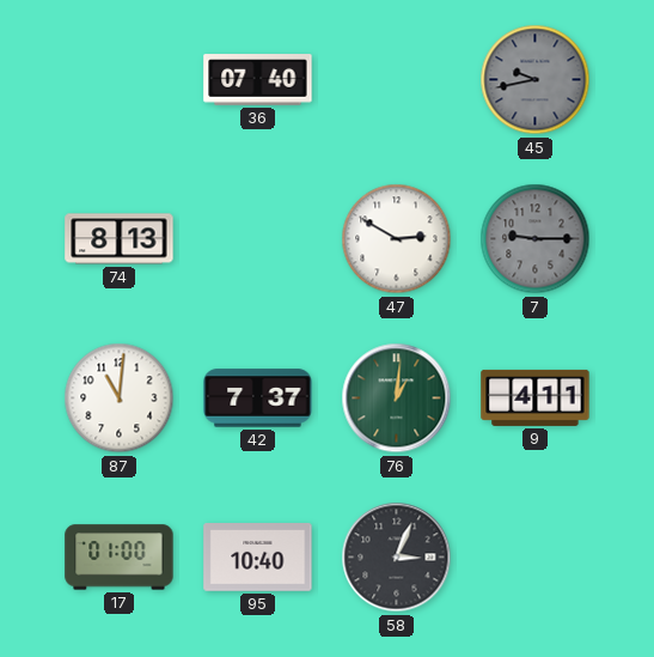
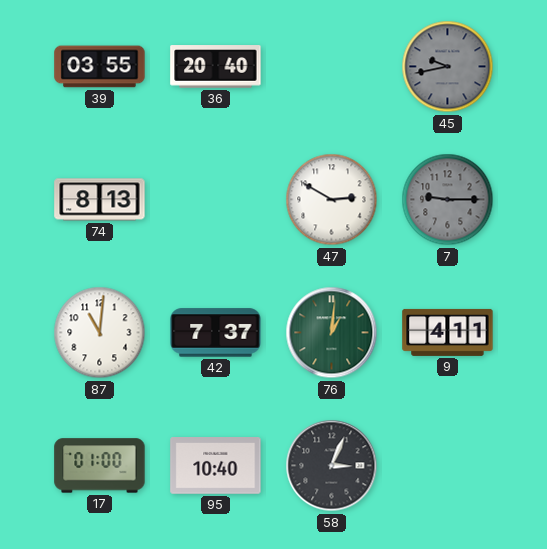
39: none -> 03:55
36: 07:40 -> 20:40
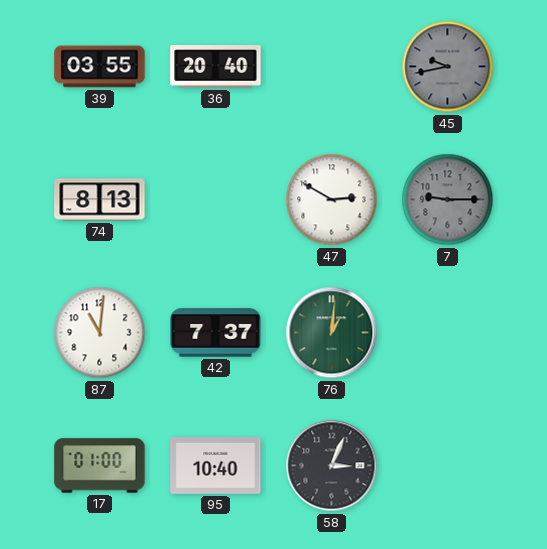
9: 4:11 -> none
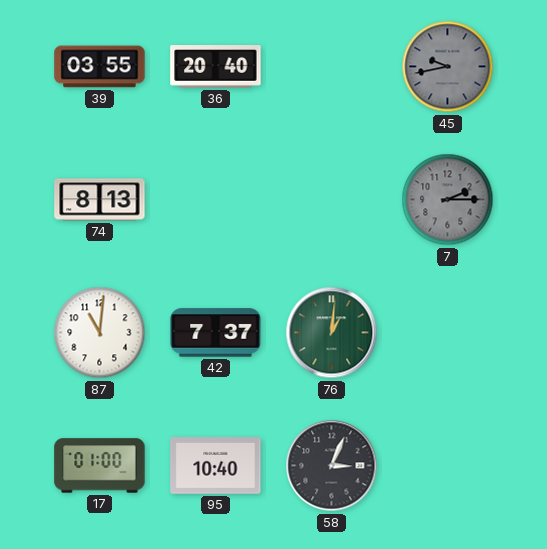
47: 2:50 -> none
7: 9:15 -> 2:15
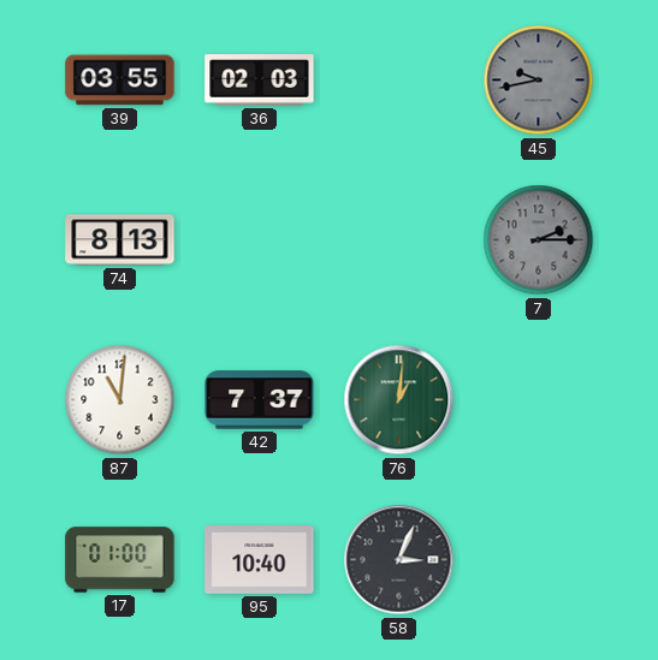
36: 20:40 -> 02:03
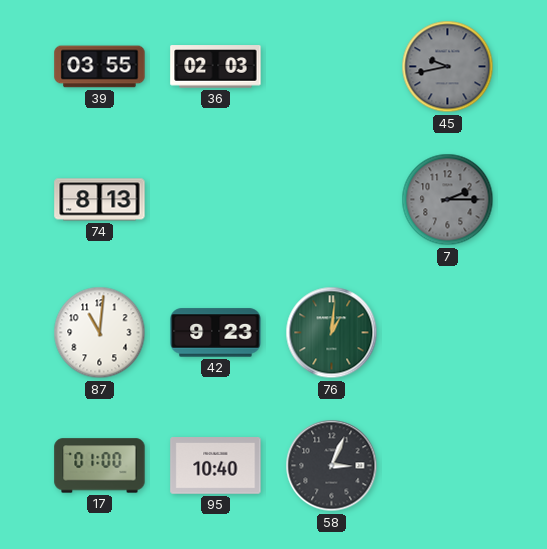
42: 7:37 -> 9:23
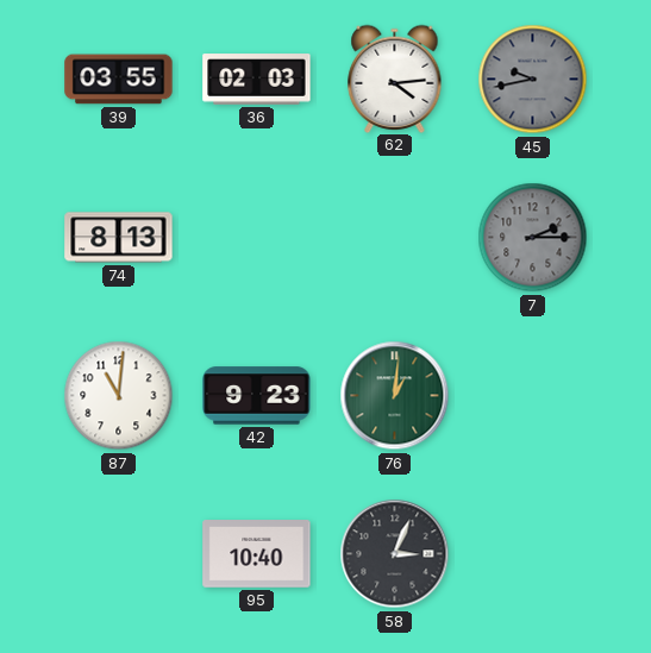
62: none -> 4:14
17: 01:00 -> none
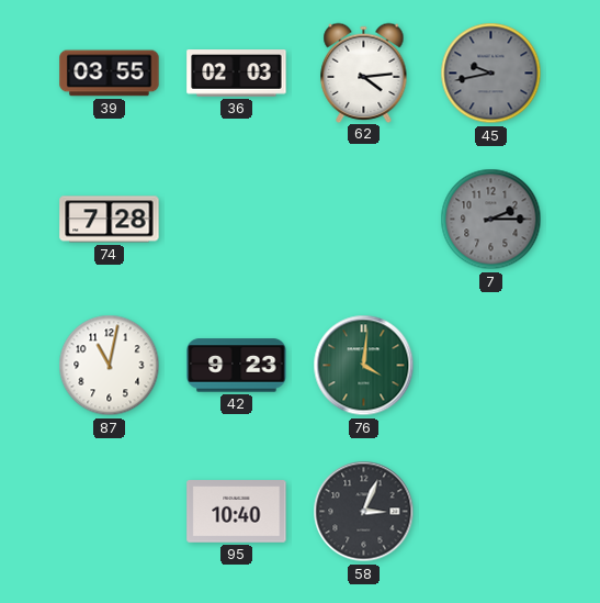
74: 8:13 -> 7:28
87: 11:01 -> 11:02
76: 1:01 -> 4:01
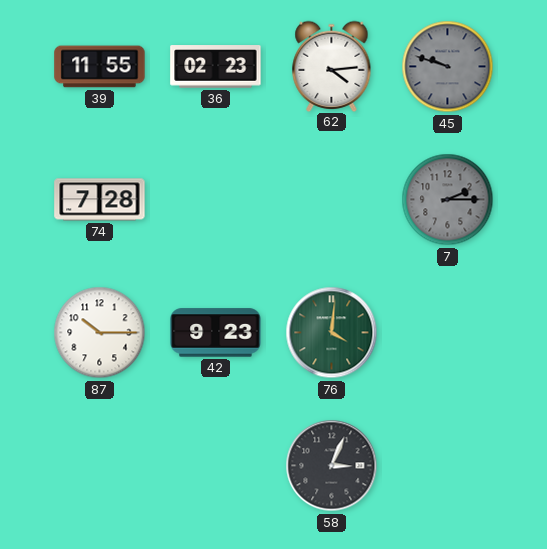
39: 03:55 -> 11:55
36: 02:03 -> 02:23
45: 9:43 -> 9:48
87: 11:02 -> 10:15
95: 10:40 -> none
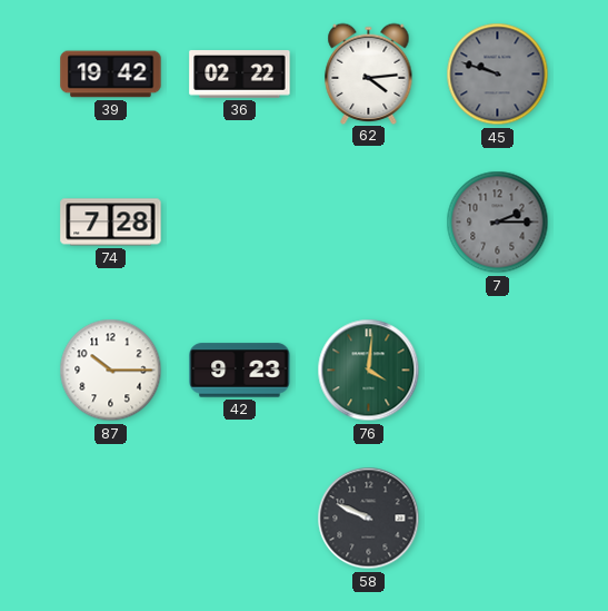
39: 11:55 -> 19:42
36: 02:23 -> 02:22
58: 3:04 -> 9:49
